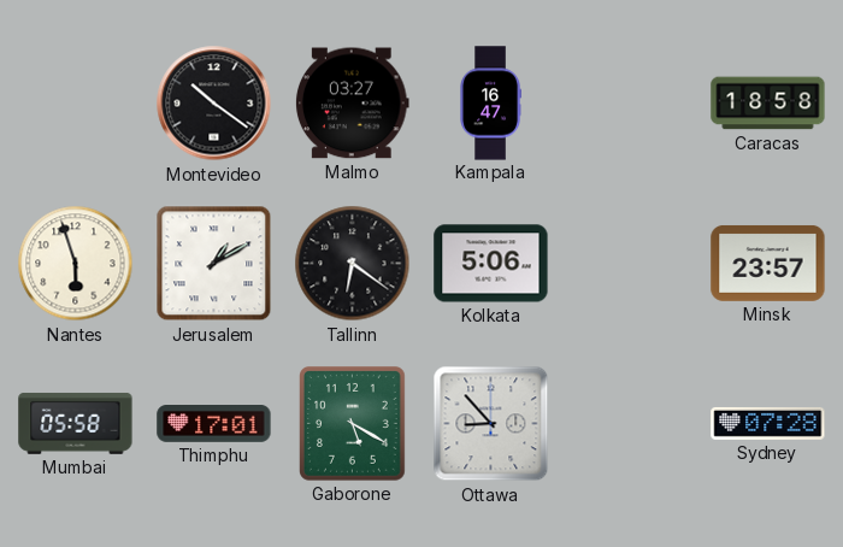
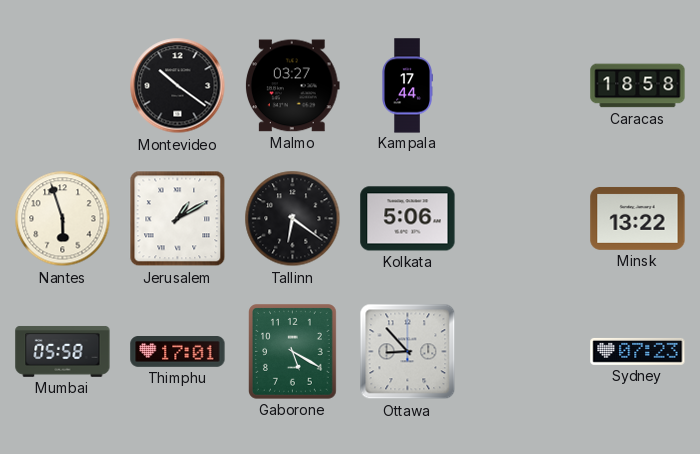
Kampala: 16:47 -> 17:44
Minsk: 23:57 -> 13:22
Sydney: 07:28 -> 07:23
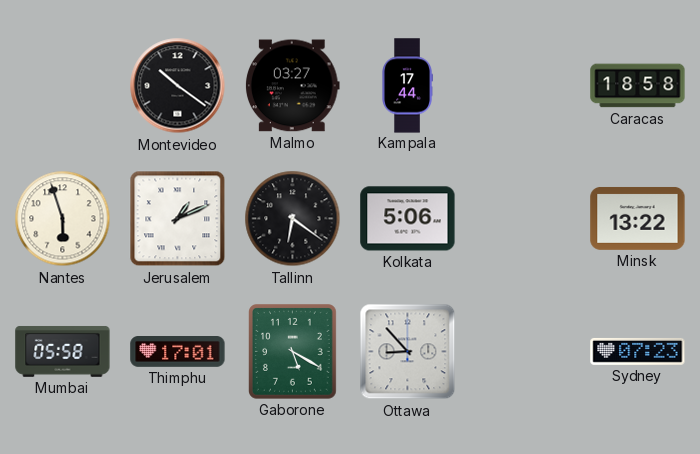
Jerusalem: 1:10 -> 1:11
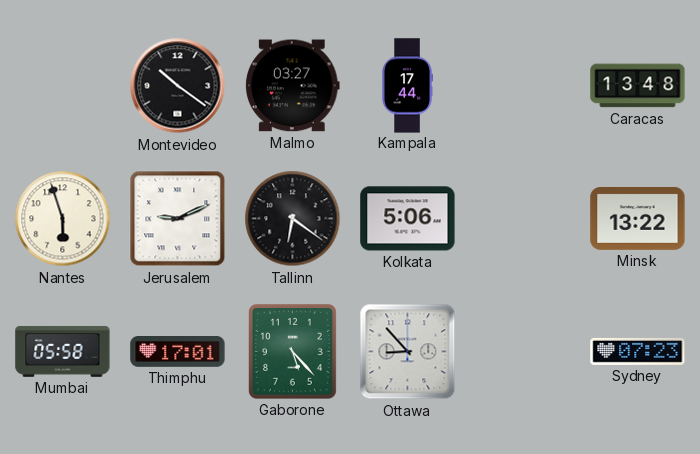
Caracas: 18:58 -> 13:48
Jerusalem: 1:11 -> 9:11
Gaborone: 5:20 -> 5:23
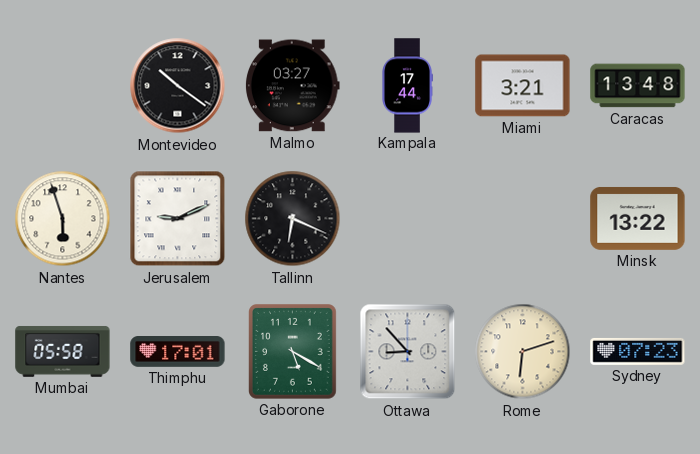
Miami: none -> 3:21
Tallinn: 6:21 -> 6:19
Kolkata: 5:06 -> none
Gaborone: 5:23 -> 5:20
Rome: none -> 6:12
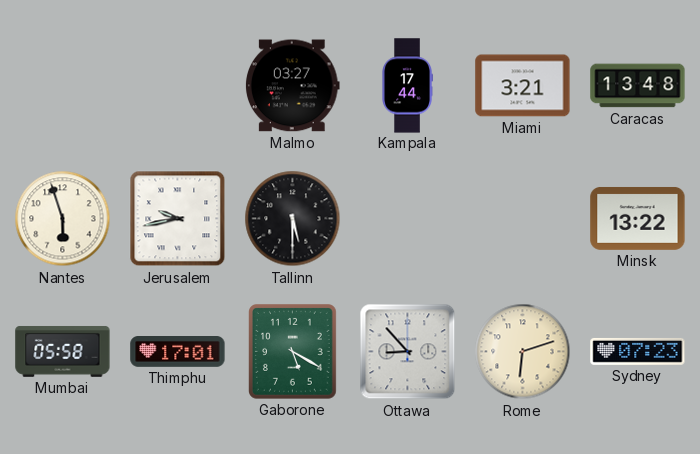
Montevideo: 10:21 -> none
Jerusalem: 9:11 -> 9:43
Tallinn: 6:19 -> 5:30
